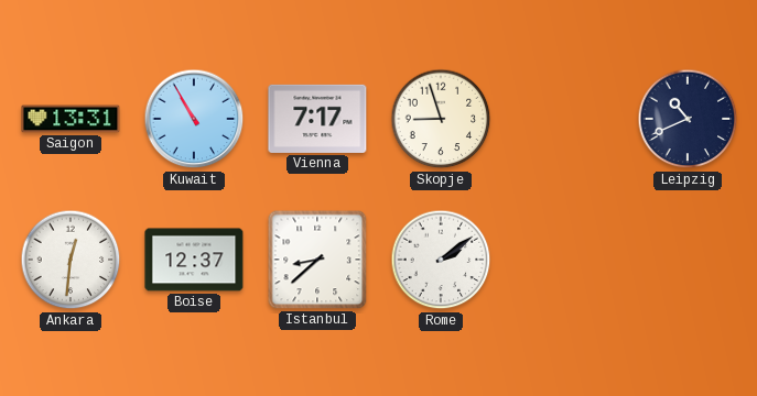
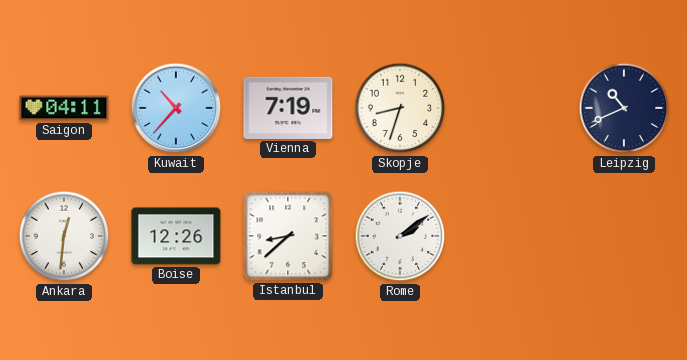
Saigon: 13:31 -> 04:11
Kuwait: 10:55 -> 10:37
Vienna: 7:17 -> 7:19
Skopje: 8:57 -> 8:33
Boise: 12:37 -> 12:26
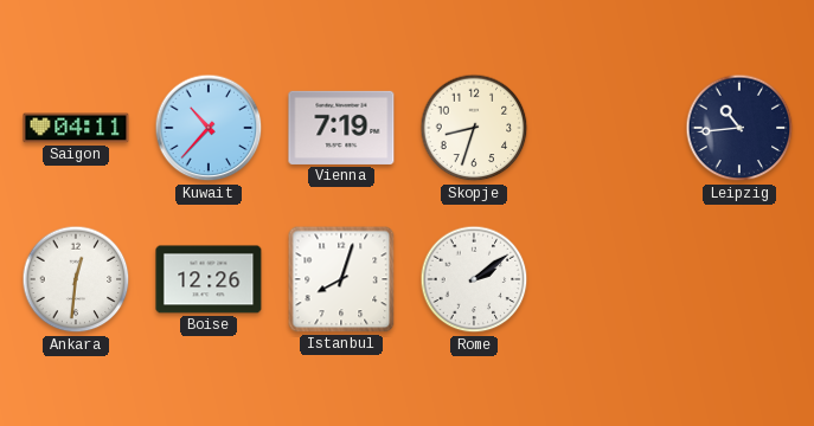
Leipzig: 10:41 -> 10:44
Istanbul: 8:38 -> 8:03
